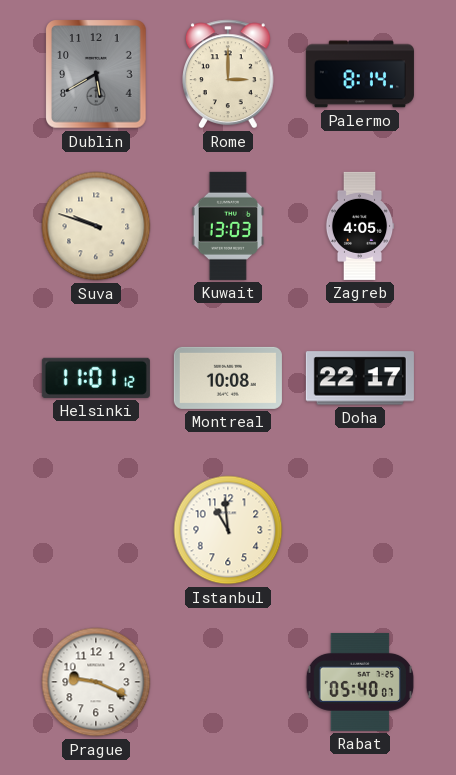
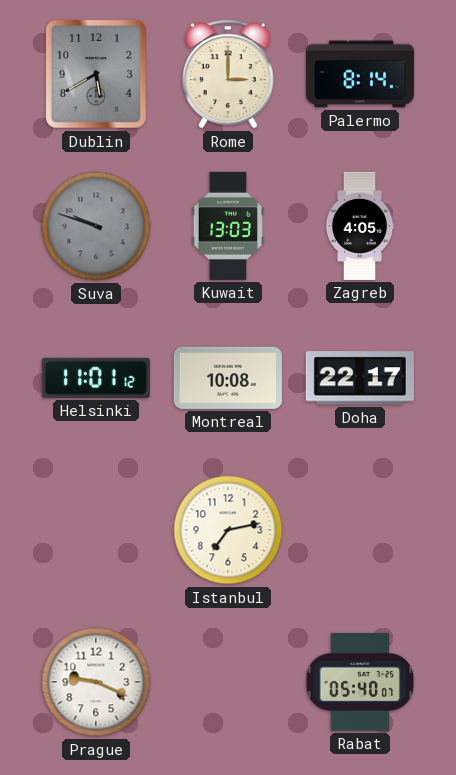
Suva dial: cream -> grey
Istanbul: 10:59 -> 7:13
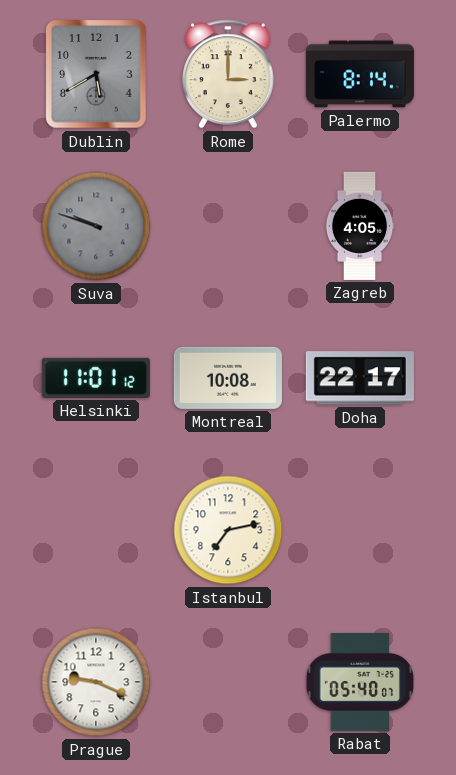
Kuwait: 13:03 -> none
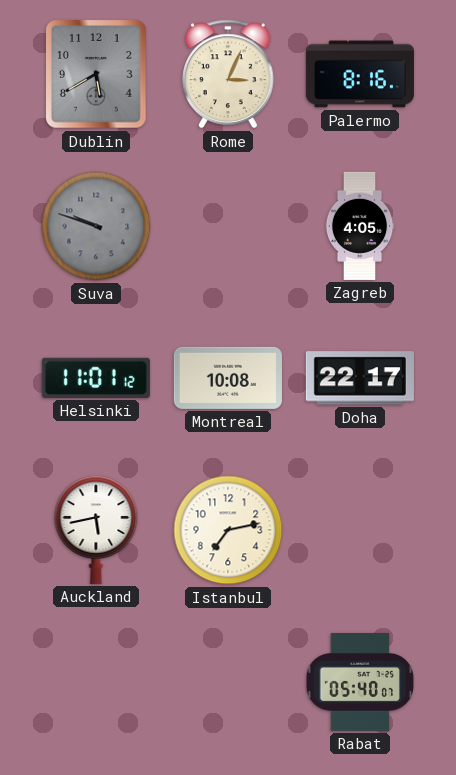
Rome: 3:00 -> 3:04
Palermo: 8:14 -> 8:16
Auckland: none -> 5:43
Prague: 9:19 -> none
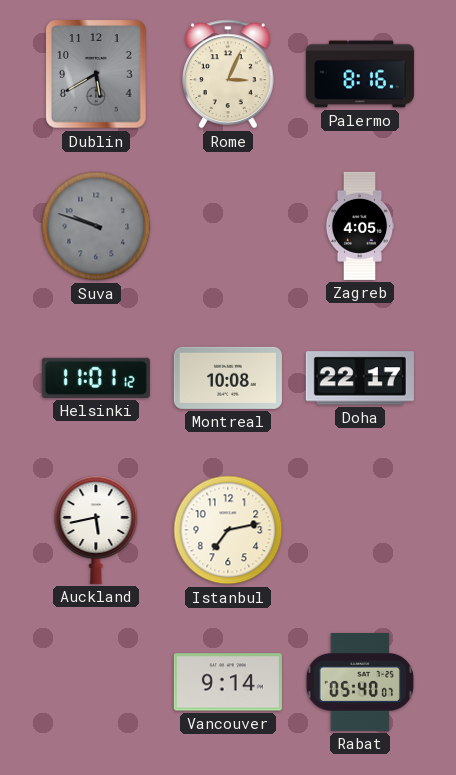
Vancouver: none -> 9:14
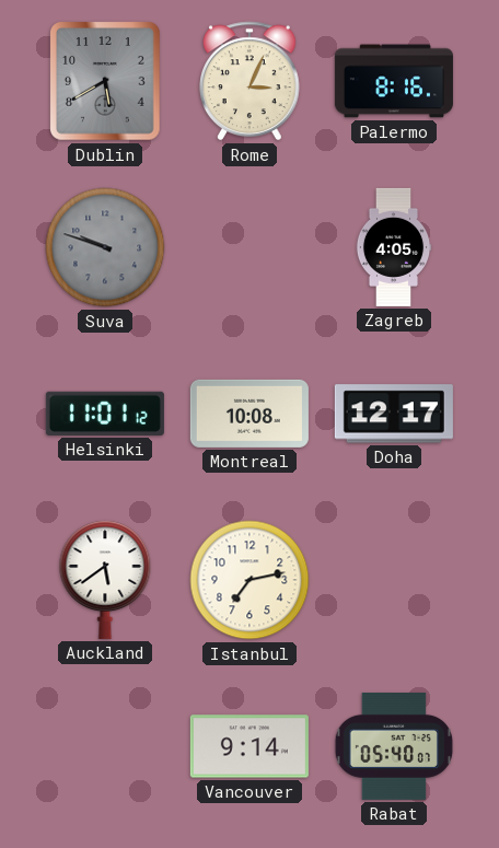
Doha: 22:17 -> 12:17
Auckland: 5:43 -> 5:39
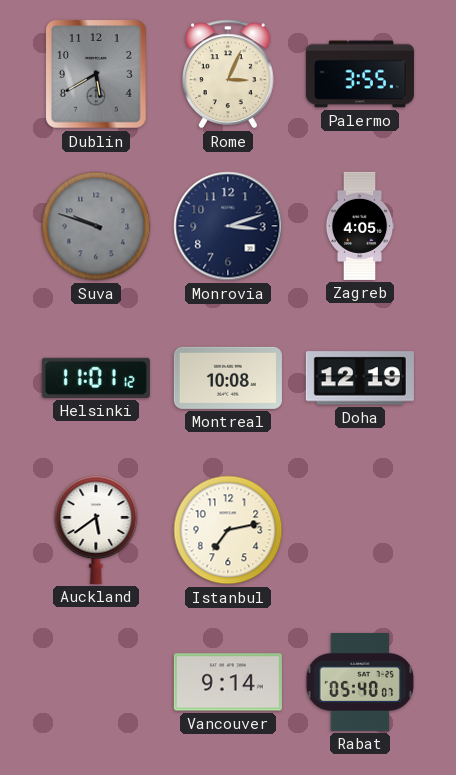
Palermo: 8:16 -> 3:55
Monrovia: none -> 3:12
Doha: 12:17 -> 12:19
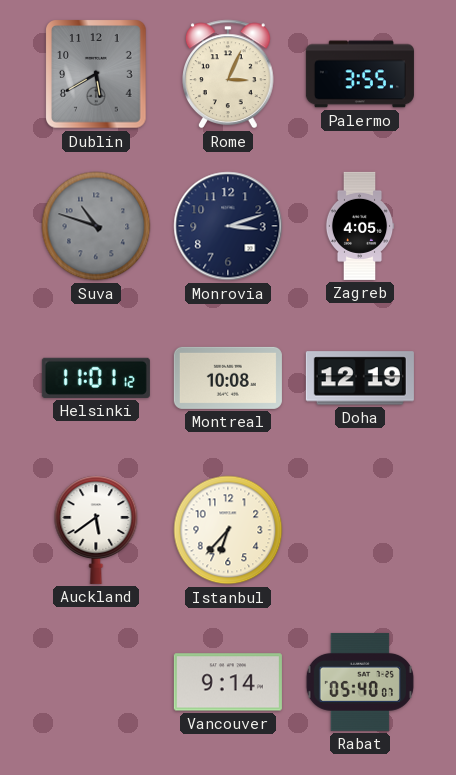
Suva: 9:48 -> 10:48
Istanbul: 7:13 -> 6:37
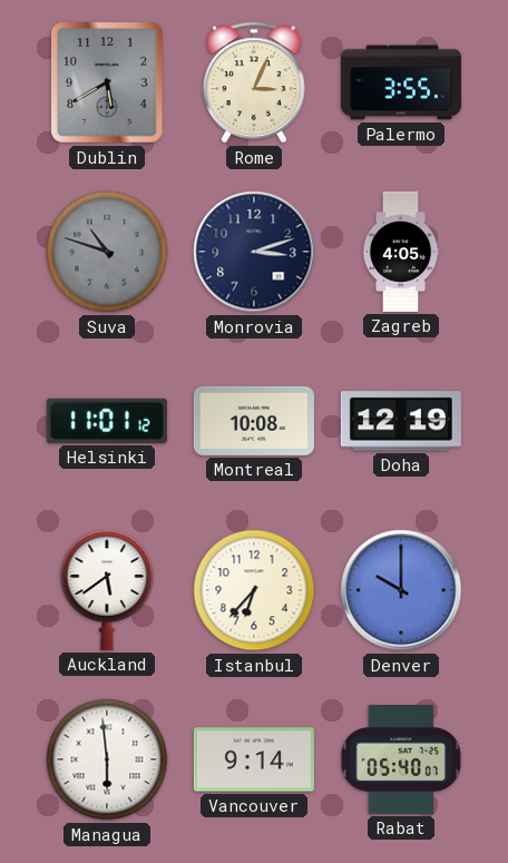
Denver: none -> 10:00
Managua: none -> 5:59
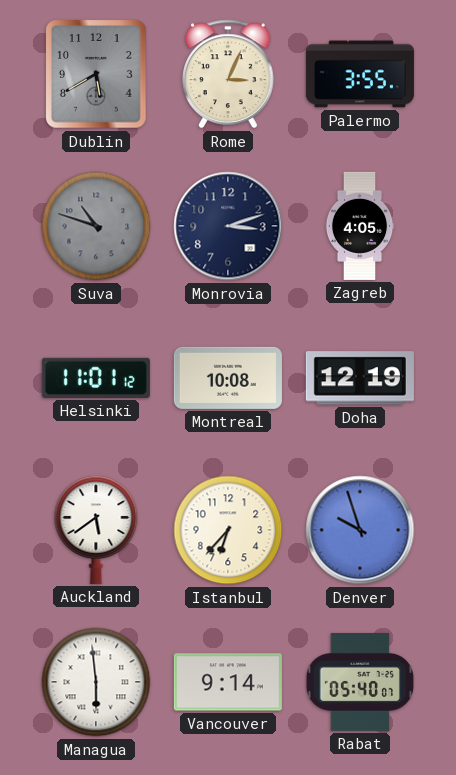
Denver: 10:00 -> 9:57
